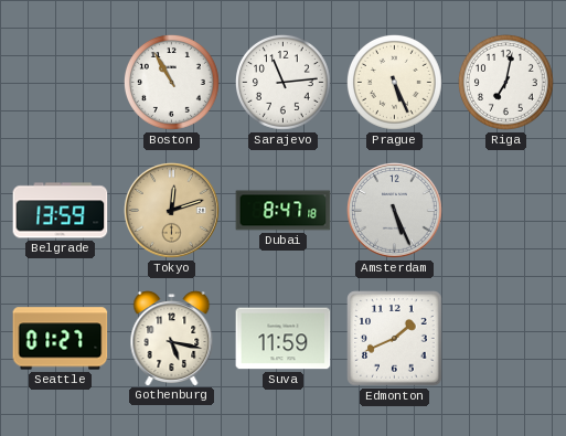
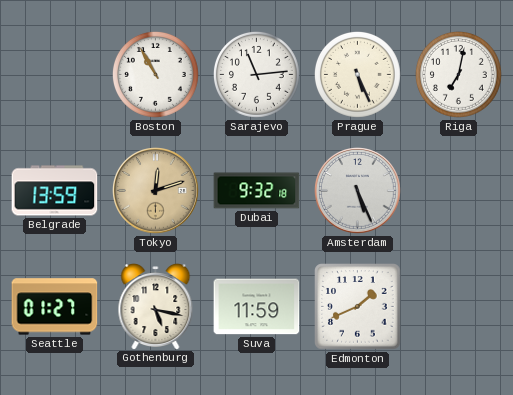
Dubai: 8:47 -> 9:32
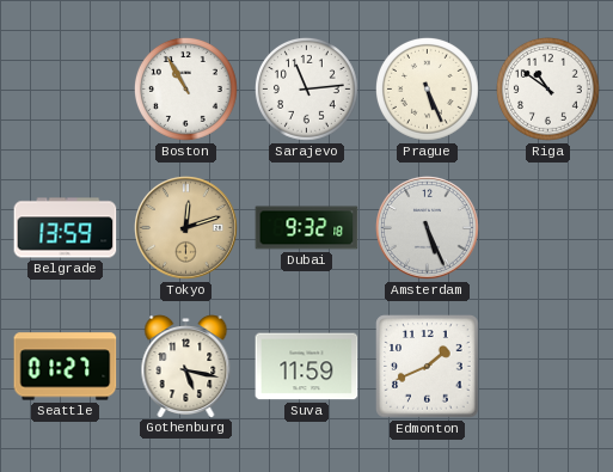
Riga: 7:02 -> 10:51
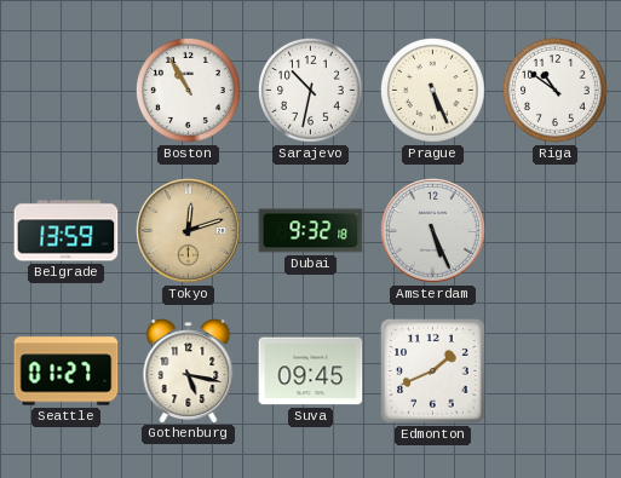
Sarajevo: 11:14 -> 10:32
Suva: 11:59 -> 09:45
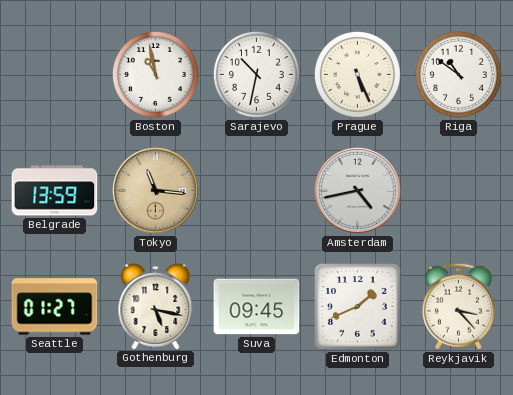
Boston: 10:55 -> 10:58
Tokyo: 12:12 -> 11:16
Dubai: 9:32 -> none
Amsterdam: 5:26 -> 4:43
Reykjavik: none -> 3:23
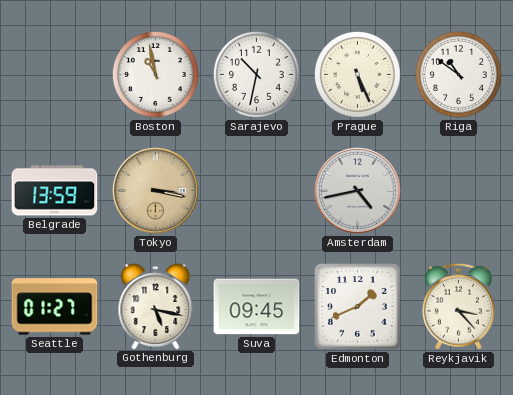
Tokyo: 11:16 -> 3:17
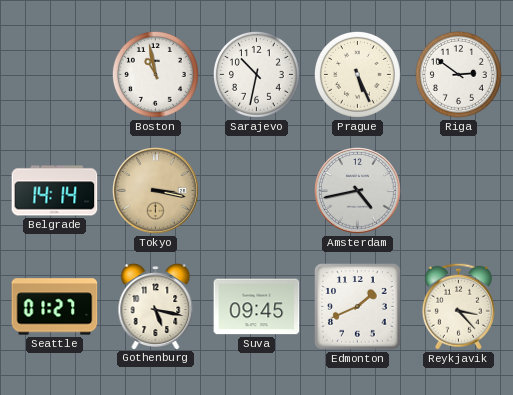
Riga: 10:51 -> 2:51
Belgrade: 13:59 -> 14:14
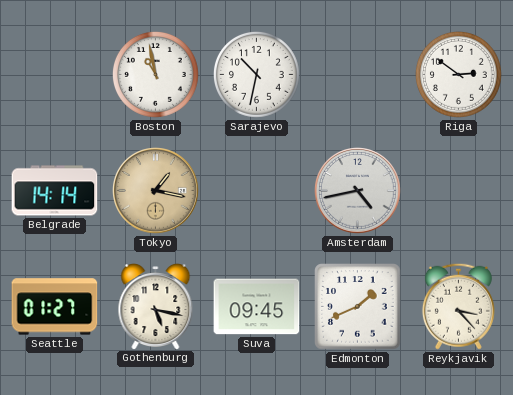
Prague: 5:26 -> none
Tokyo: 3:17 -> 1:17
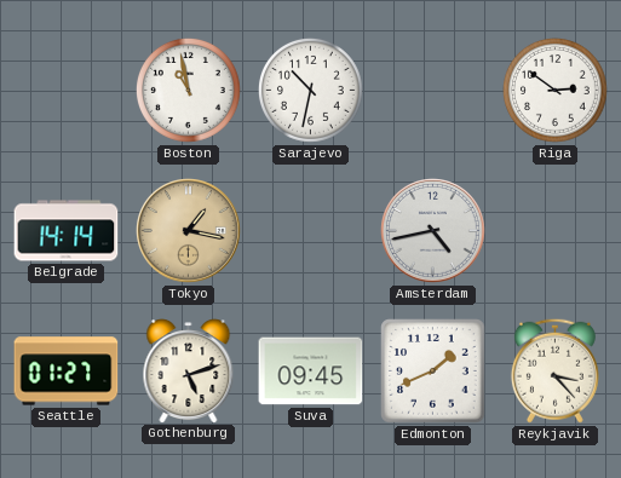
Gothenburg: 5:17 -> 5:12
